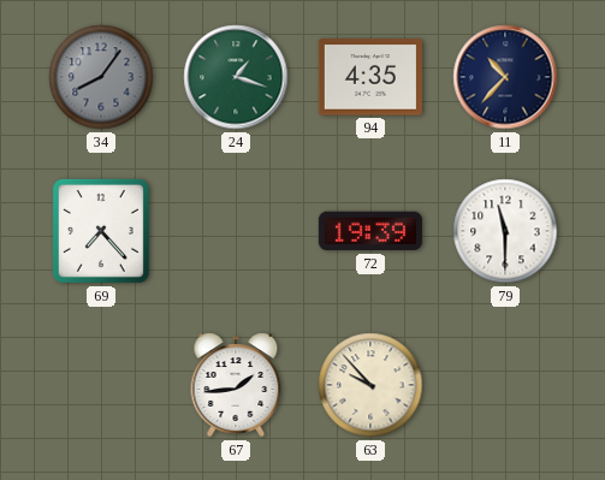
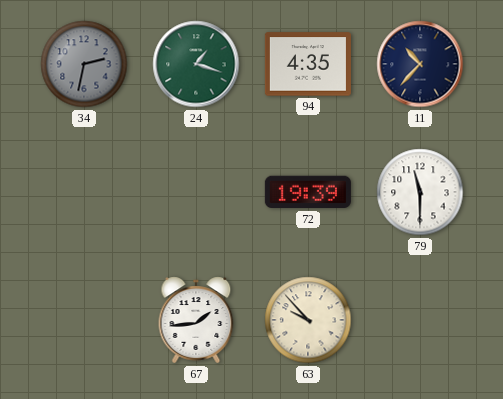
34: 8:06 -> 2:32
69: 7:23 -> none
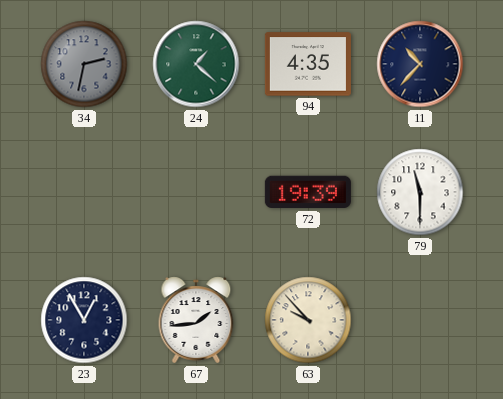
24: 1:18 -> 1:22
23: none -> 12:55
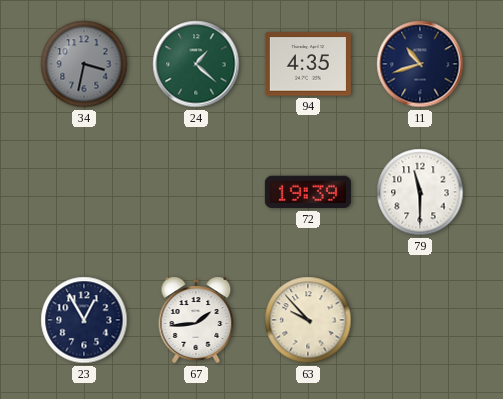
34: 2:32 -> 3:32
11: 10:37 -> 10:42
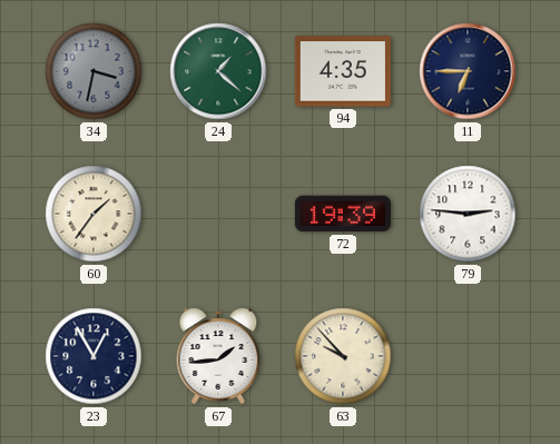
11: 10:42 -> 6:45
60: none -> 1:36
79: 11:30 -> 2:46
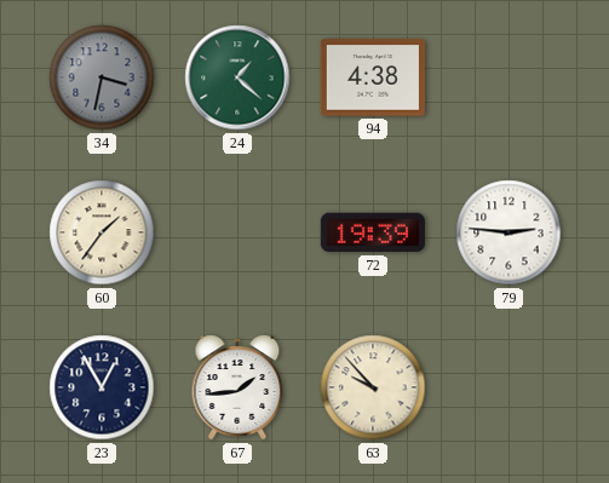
94: 4:35 -> 4:38
11: 6:45 -> none
